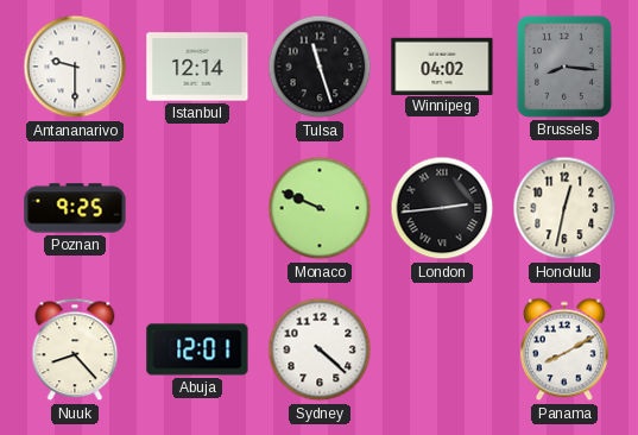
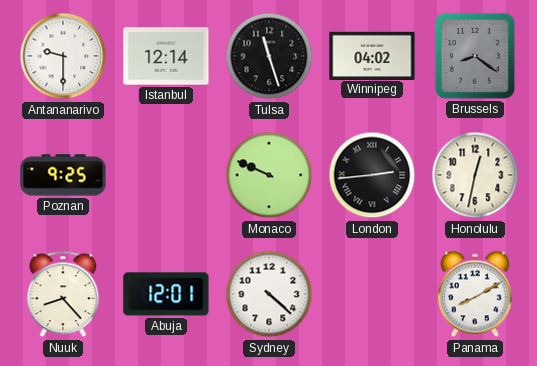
Brussels: 8:16 -> 8:21
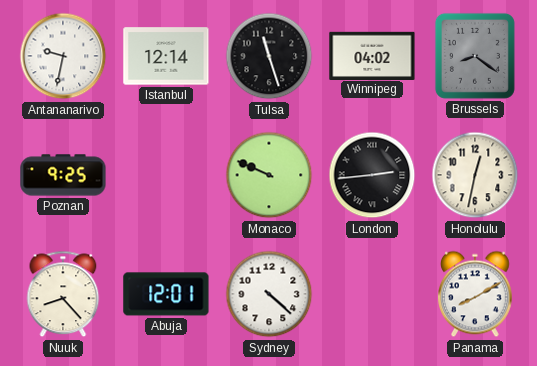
Antananarivo: 9:30 -> 9:32
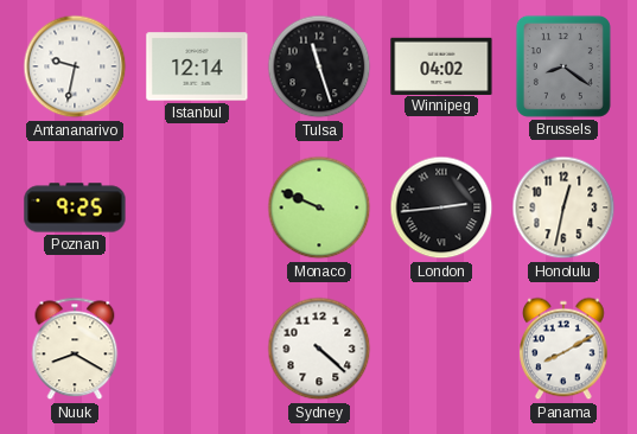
Nuuk: 8:23 -> 8:20
Abuja: 12:01 -> none
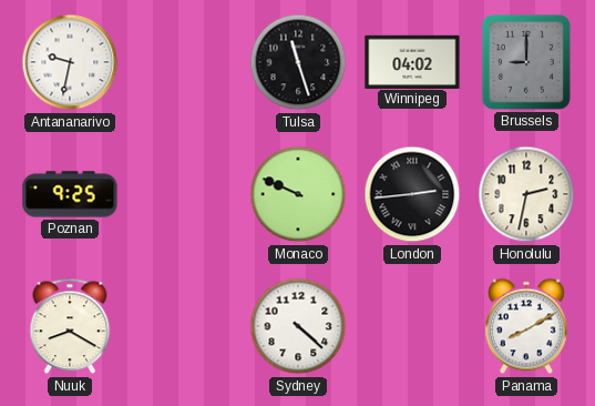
Istanbul: 12:14 -> none
Brussels: 8:21 -> 9:00
Honolulu: 12:32 -> 2:32
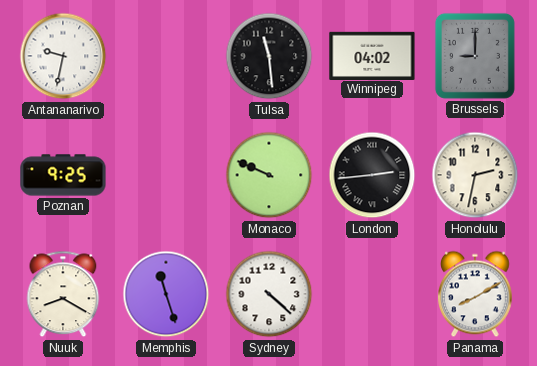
Tulsa: 11:27 -> 11:29
Memphis: none -> 11:27
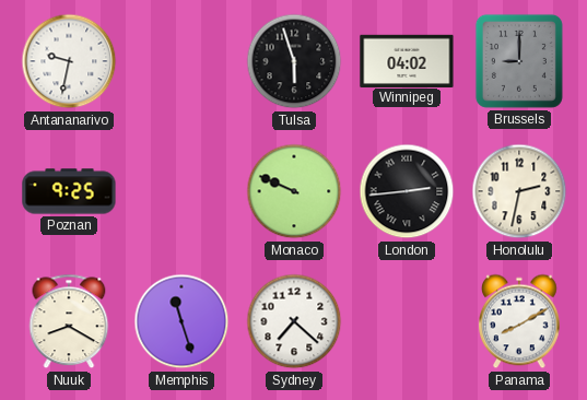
Tulsa: 11:29 -> 5:57
Sydney: 4:22 -> 7:22
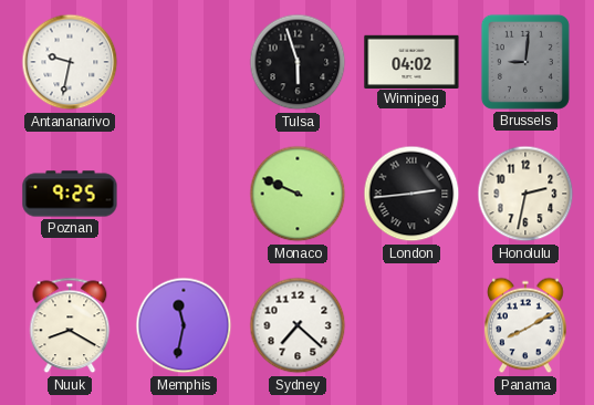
Brussels: 9:00 -> 9:01
Memphis: 11:27 -> 11:32
